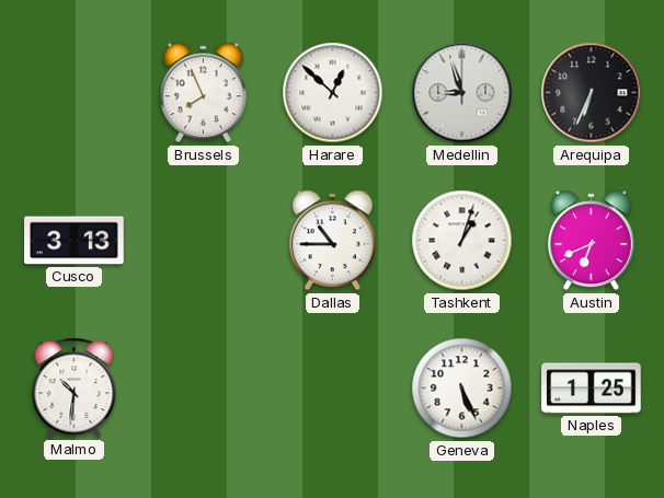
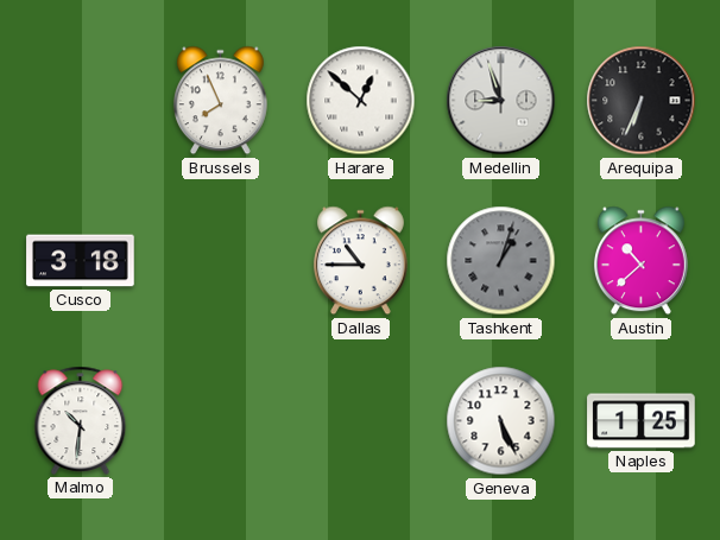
Cusco: 3:13 -> 3:18
Tashkent dial: white -> grey
Austin: 6:41 -> 10:38
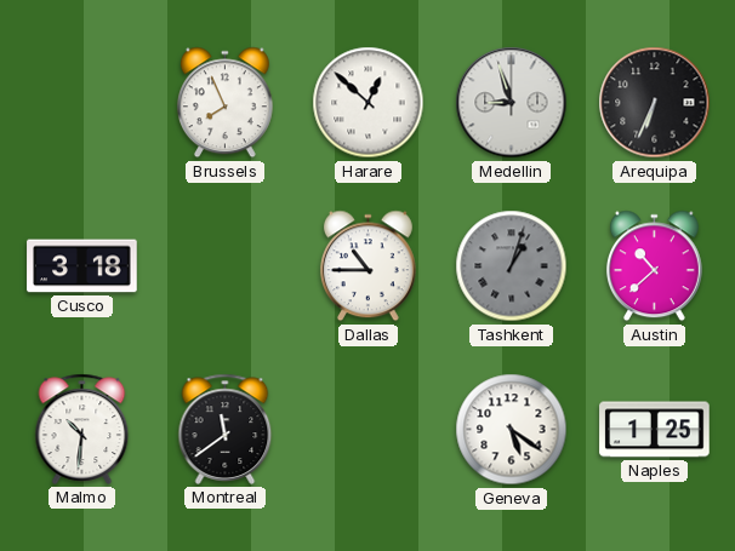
Montreal: none -> 11:39
Geneva: 5:26 -> 5:21
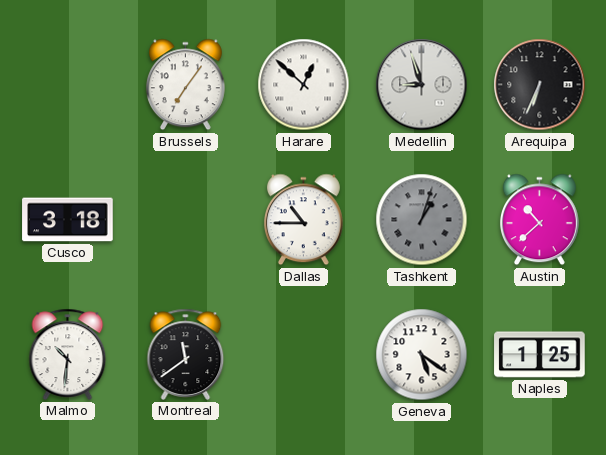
Brussels: 7:56 -> 7:06
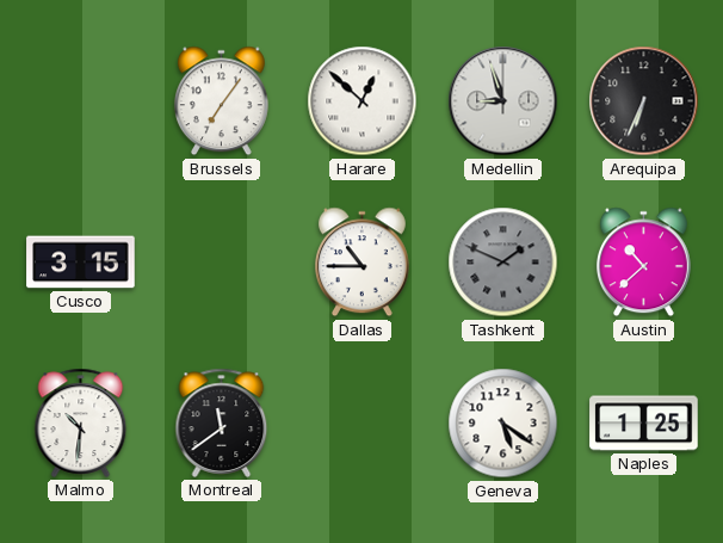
Cusco: 3:18 -> 3:15
Tashkent: 1:03 -> 1:49
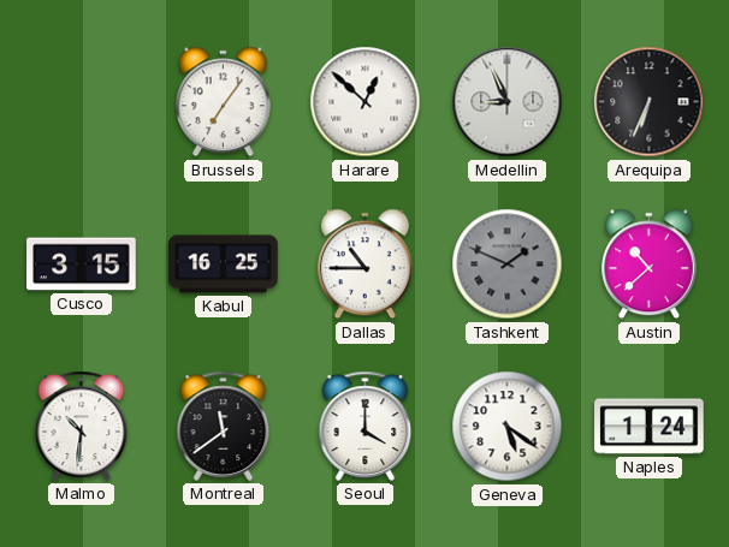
Medellin: 8:57 -> 8:56
Kabul: none -> 16:25
Seoul: none -> 4:00
Naples: 1:25 -> 1:24
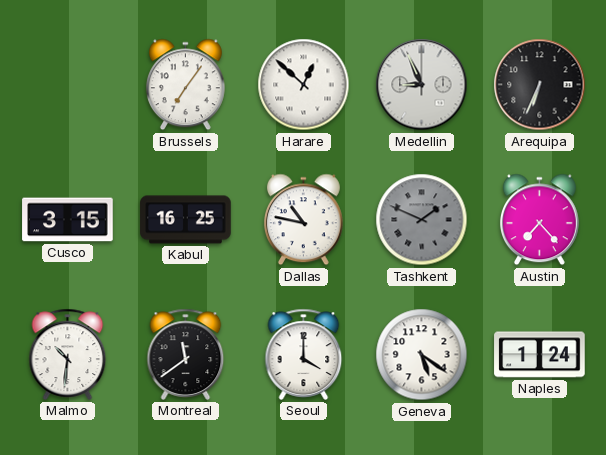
Dallas: 10:45 -> 10:47
Austin: 10:38 -> 7:23
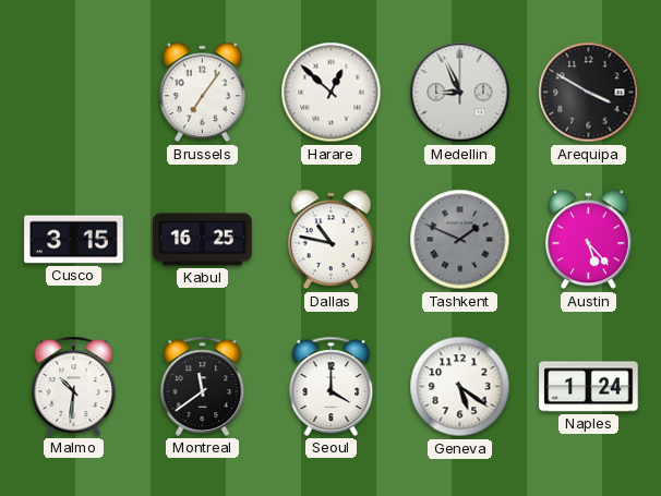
Arequipa: 6:34 -> 3:50
Austin: 7:23 -> 5:23
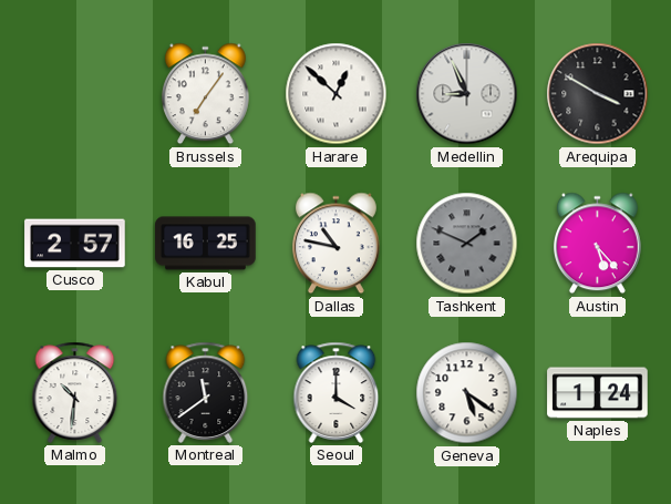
Cusco: 3:15 -> 2:57
